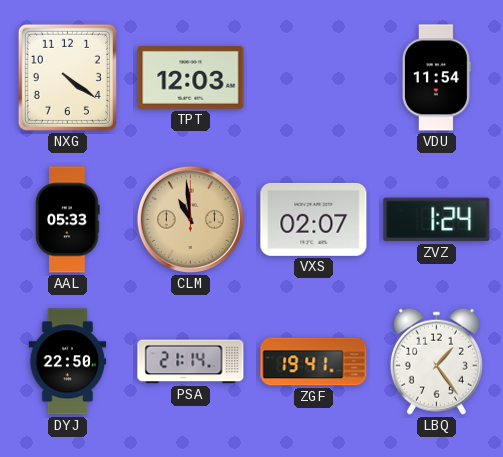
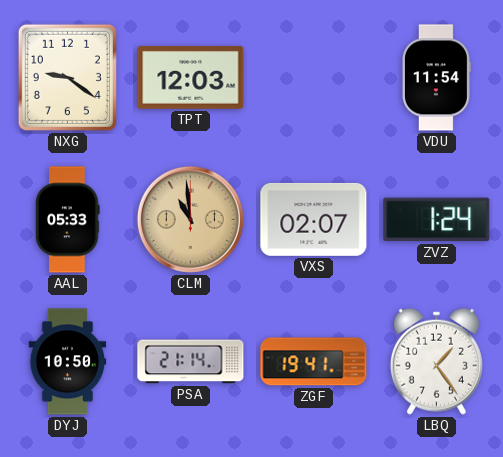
NXG: 4:21 -> 9:21
DYJ: 22:50 -> 10:50
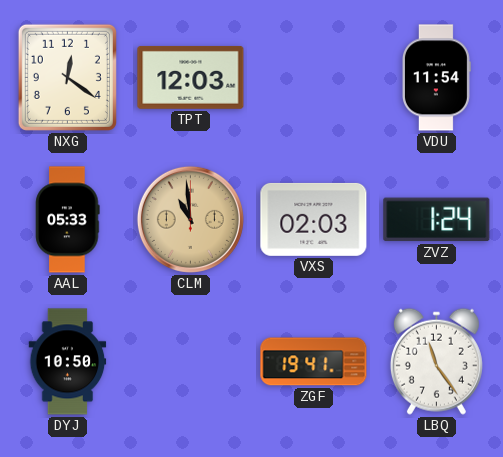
NXG: 9:21 -> 12:21
VXS: 02:07 -> 02:03
PSA: 21:14 -> none
LBQ: 1:24 -> 11:24
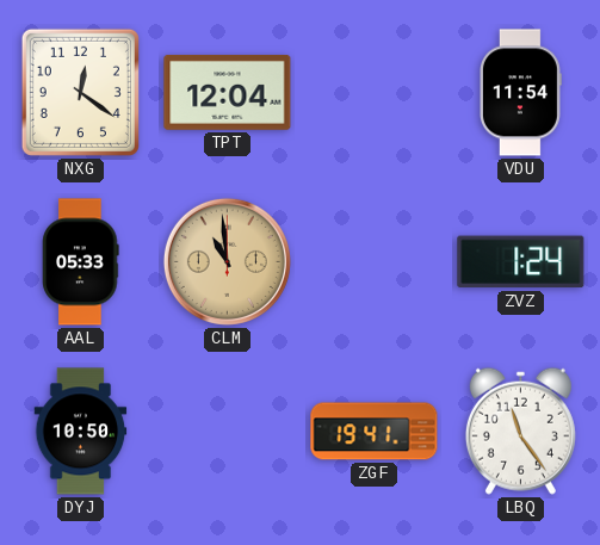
TPT: 12:03 -> 12:04
VXS: 02:03 -> none
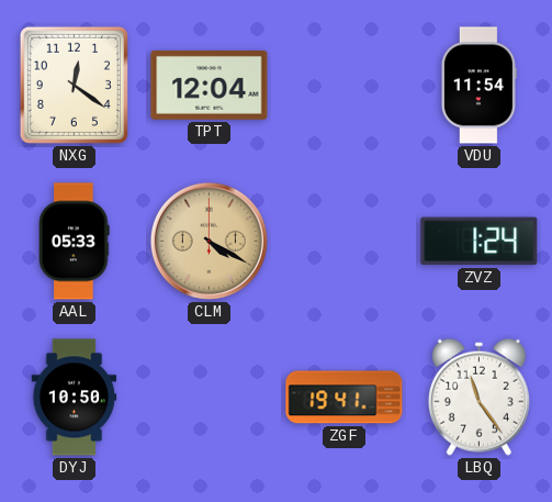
CLM: 10:59 -> 4:20
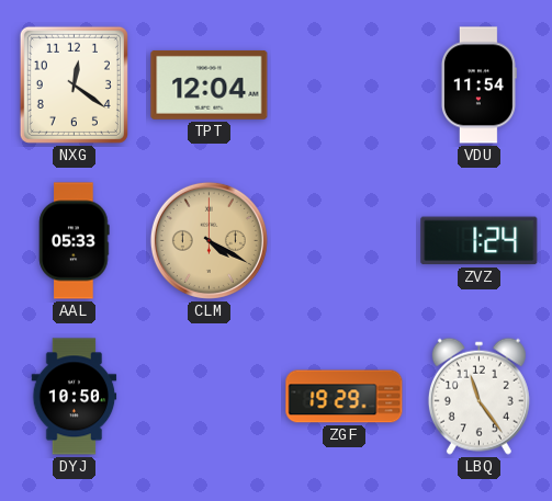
ZGF: 19:41 -> 19:29
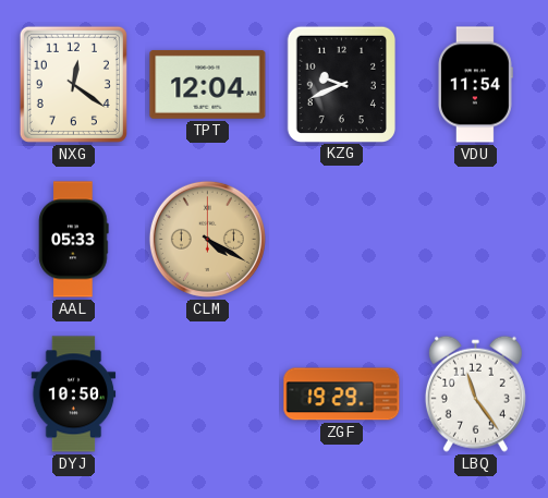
KZG: none -> 9:41
ZVZ: 1:24 -> none
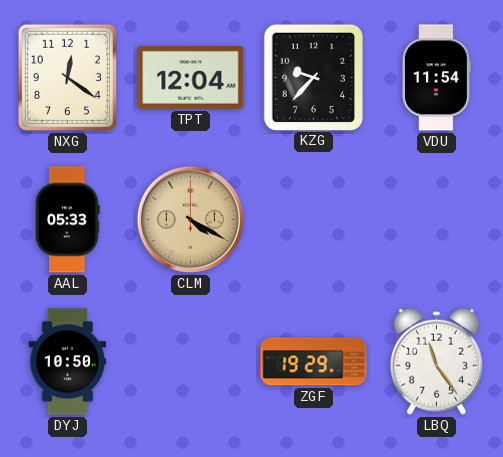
KZG: 9:41 -> 9:37
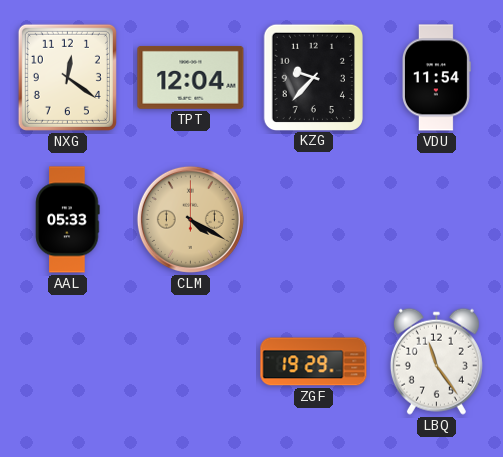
DYJ: 10:50 -> none
